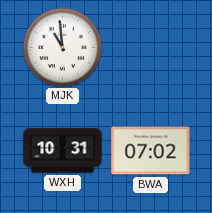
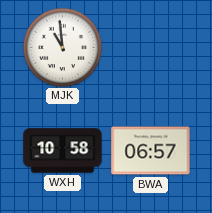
WXH: 10:31 -> 10:58
BWA: 07:02 -> 06:57
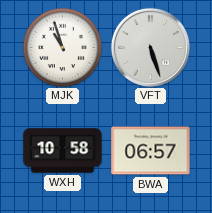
MJK: 10:59 -> 10:57
VFT: none -> 5:27
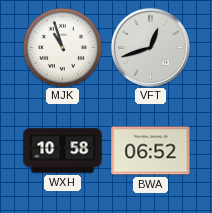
VFT: 5:27 -> 12:42
BWA: 06:57 -> 06:52
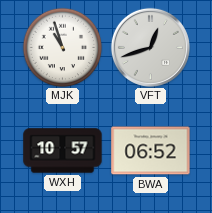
WXH: 10:58 -> 10:57
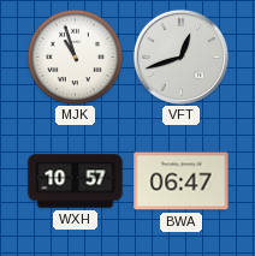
BWA: 06:52 -> 06:47
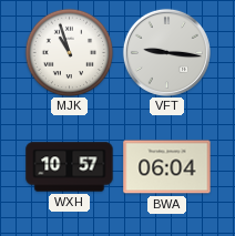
VFT: 12:42 -> 9:16
BWA: 06:47 -> 06:04
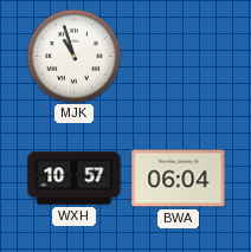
VFT: 9:16 -> none
